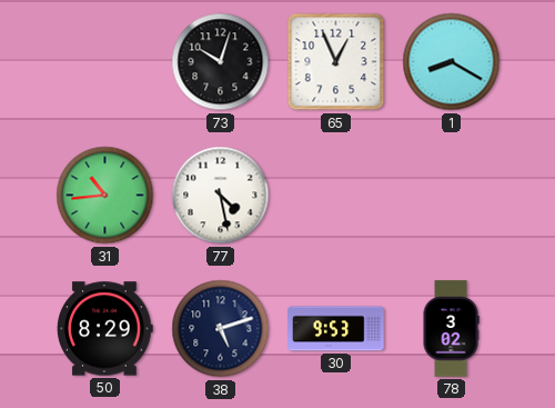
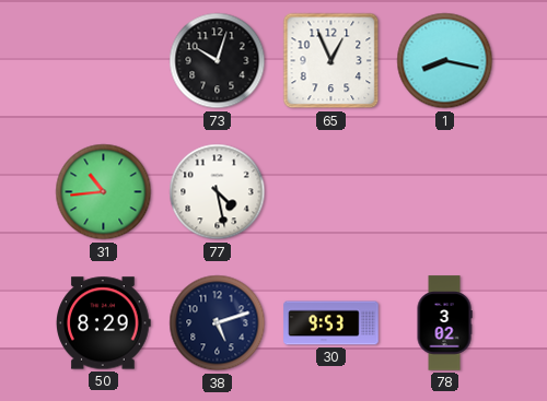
1: 8:20 -> 8:17
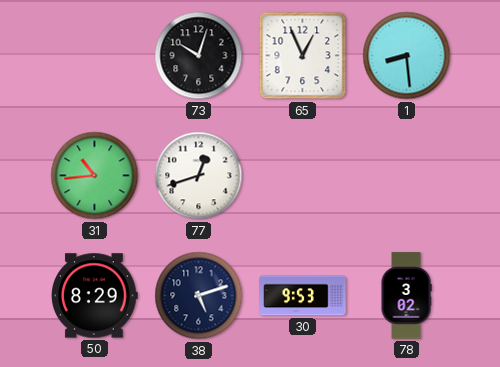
1: 8:17 -> 8:29
77: 4:28 -> 12:42
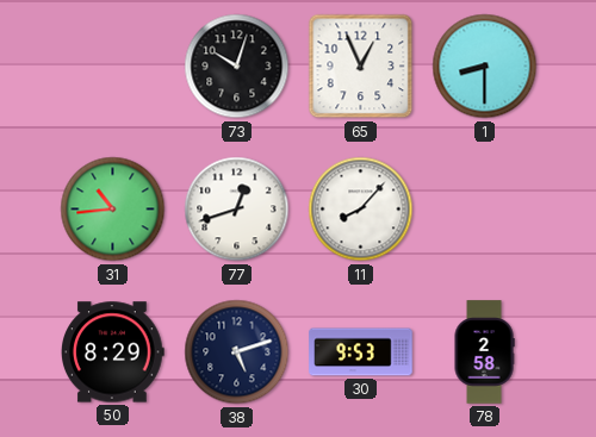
1: 8:29 -> 8:30
11: none -> 8:07
78: 3:02 -> 2:58
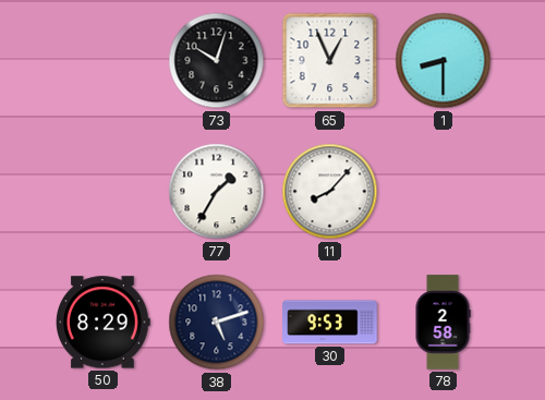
31: 10:44 -> none
77: 12:42 -> 1:35
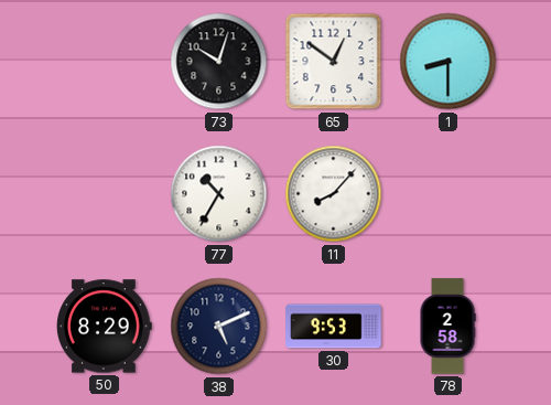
65: 12:56 -> 12:51
77: 1:35 -> 10:35
38: 5:12 -> 5:11
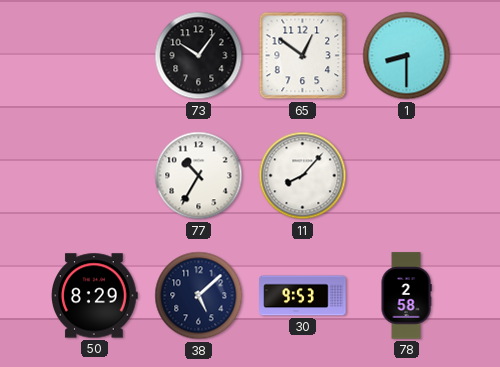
73: 10:03 -> 10:06
38: 5:11 -> 5:08
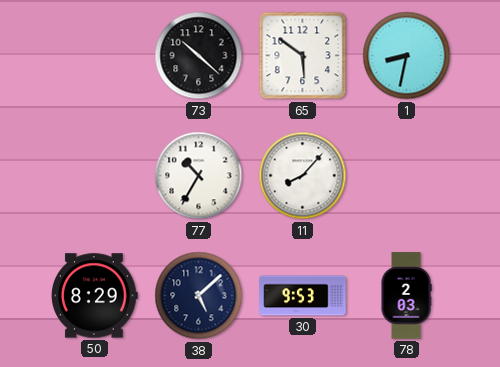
73: 10:06 -> 10:22
65: 12:51 -> 5:51
1: 8:30 -> 8:32
78: 2:58 -> 2:03
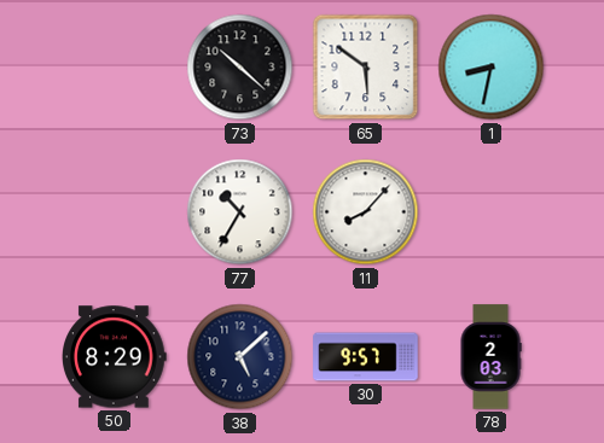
30: 9:53 -> 9:57
